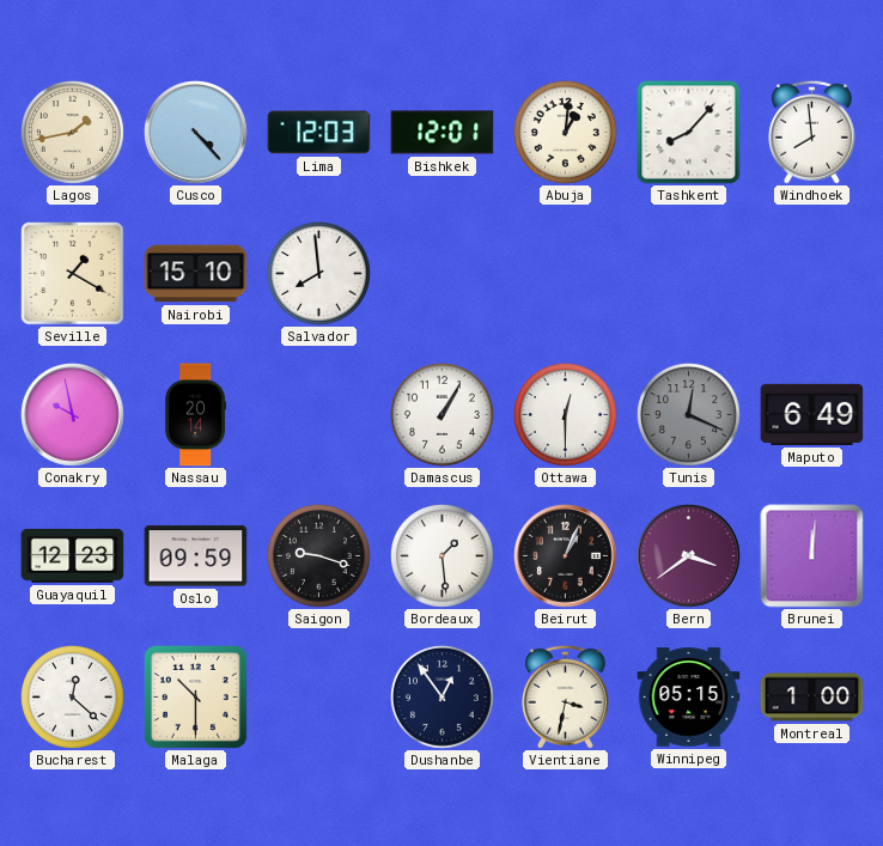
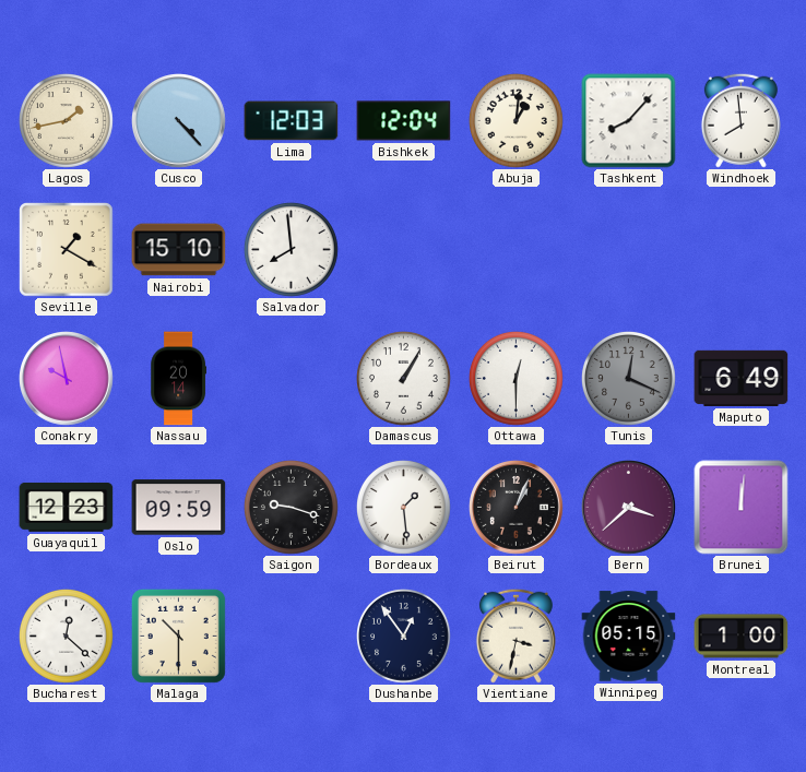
Bishkek: 12:01 -> 12:04
Bern: 3:39 -> 3:38
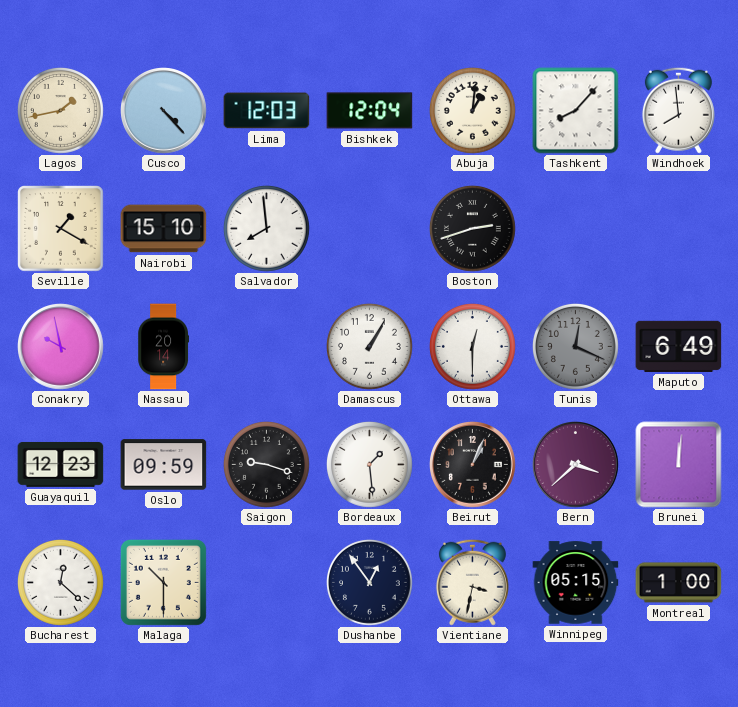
Boston: none -> 2:42
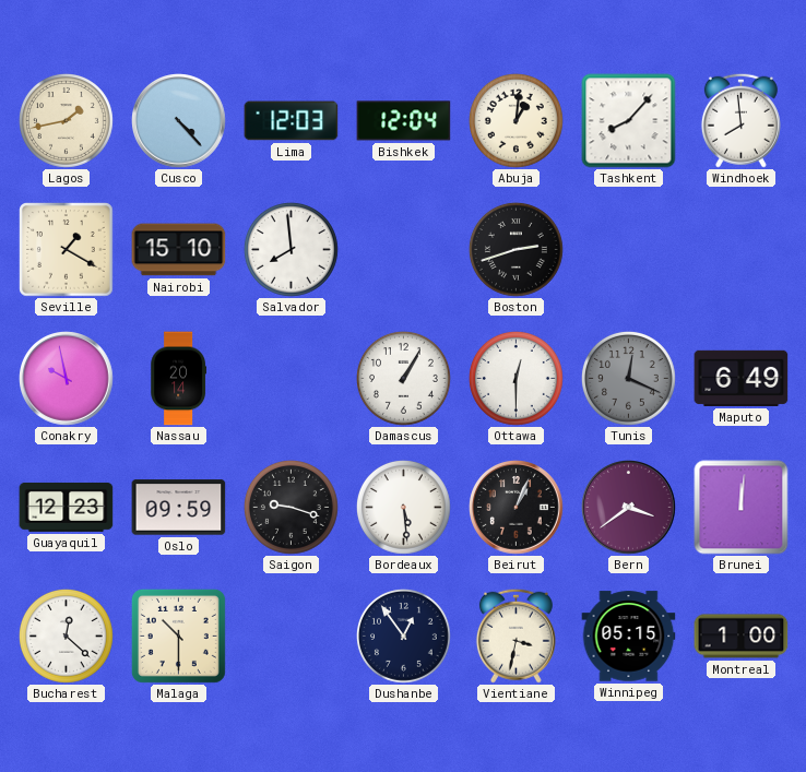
Bordeaux: 1:29 -> 5:29
Bern: 3:38 -> 3:39
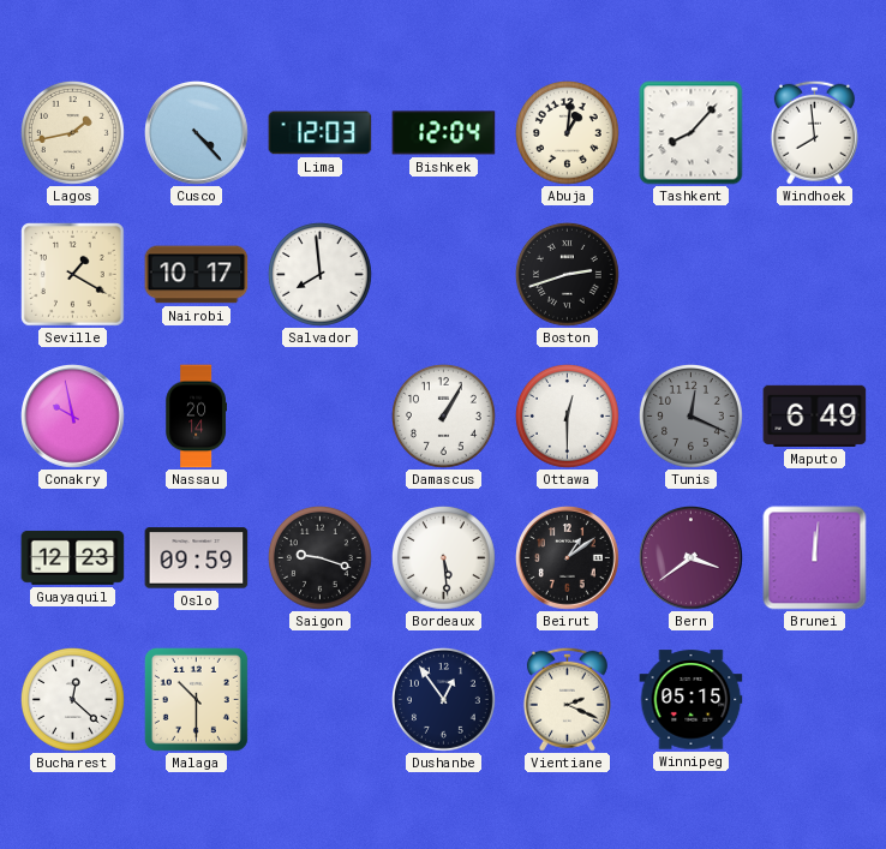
Nairobi: 15:10 -> 10:17
Beirut: 1:04 -> 1:09
Vientiane: 3:32 -> 2:19
Montreal: 1:00 -> none
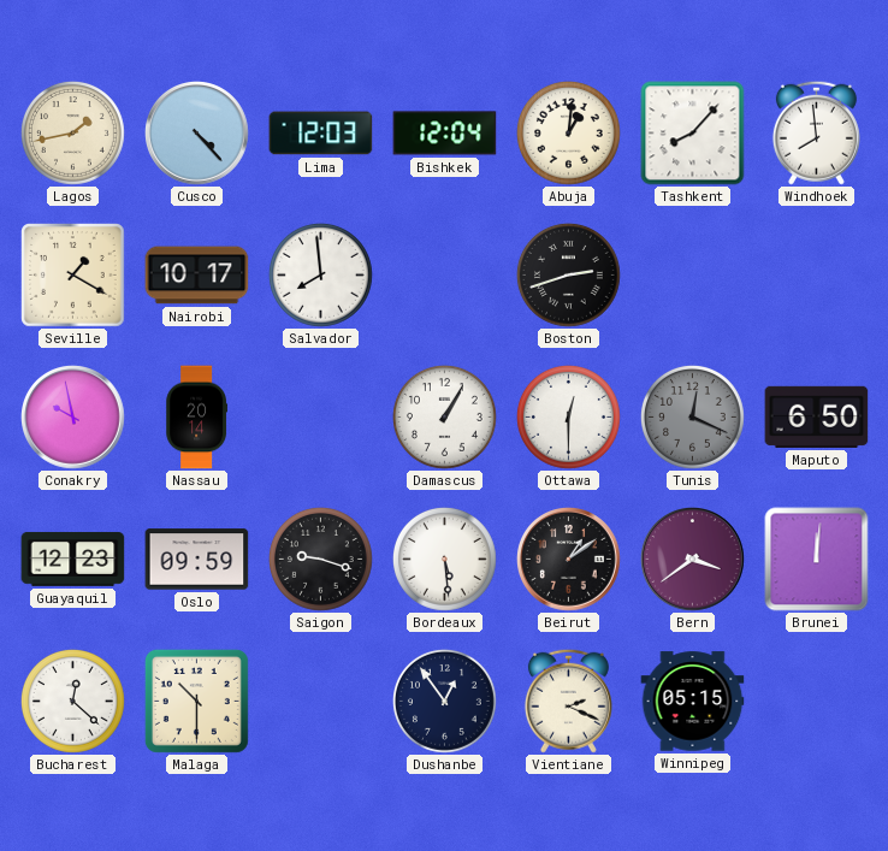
Maputo: 6:49 -> 6:50
